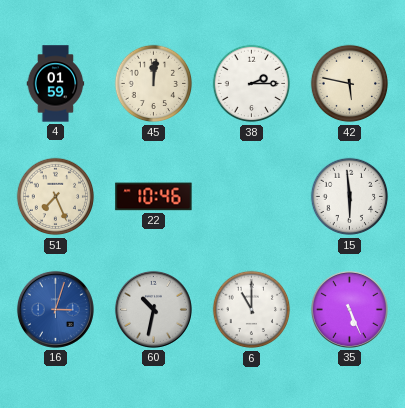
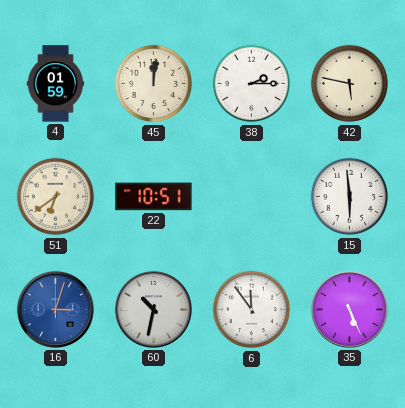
51: 7:26 -> 6:39
22: 10:46 -> 10:51
6: 11:00 -> 11:54
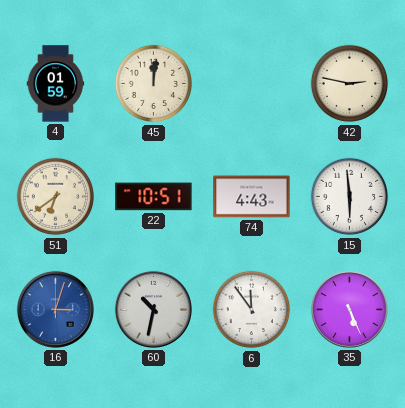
38: 2:15 -> none
42: 5:47 -> 2:47
74: none -> 4:43
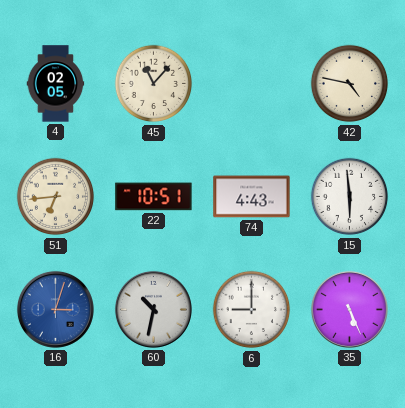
4: 01:59 -> 02:05
45: 12:01 -> 11:07
42: 2:47 -> 4:47
51: 6:39 -> 6:44
6: 11:54 -> 9:00
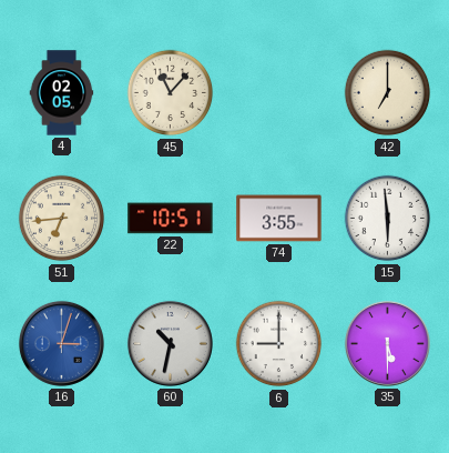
42: 4:47 -> 7:00
74: 4:43 -> 3:55
35: 5:26 -> 5:30
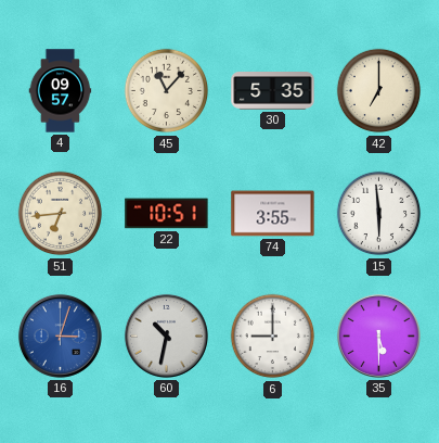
4: 02:05 -> 09:57
30: none -> 5:35
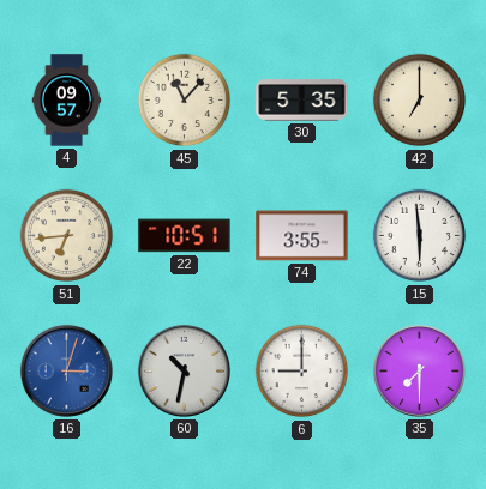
35: 5:30 -> 7:30
